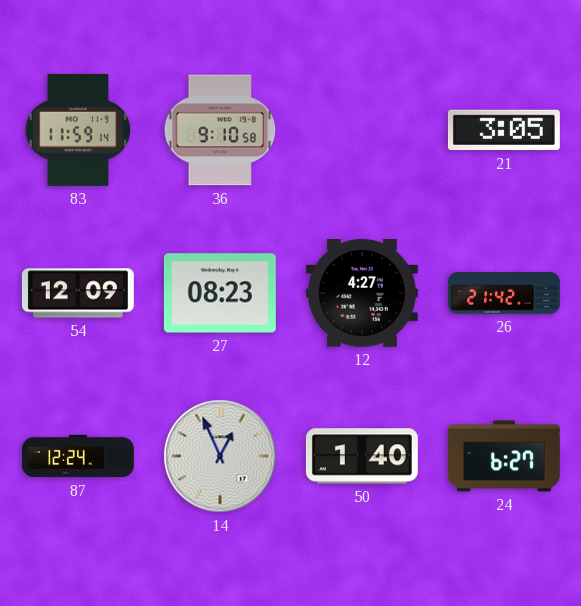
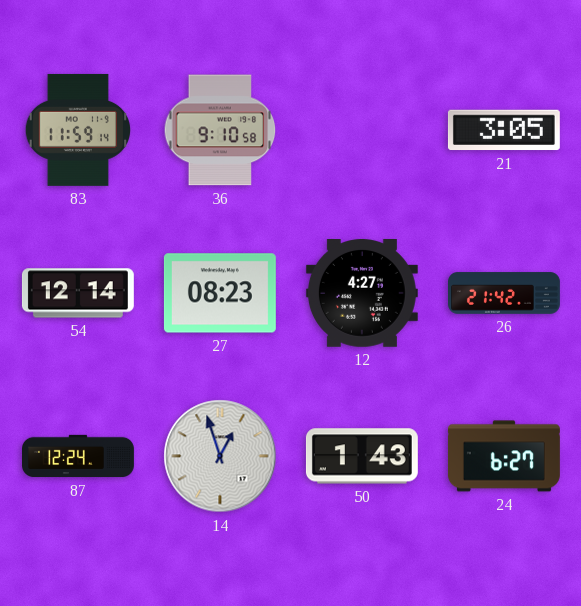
54: 12:09 -> 12:14
14: 12:56 -> 12:57
50: 1:40 -> 1:43
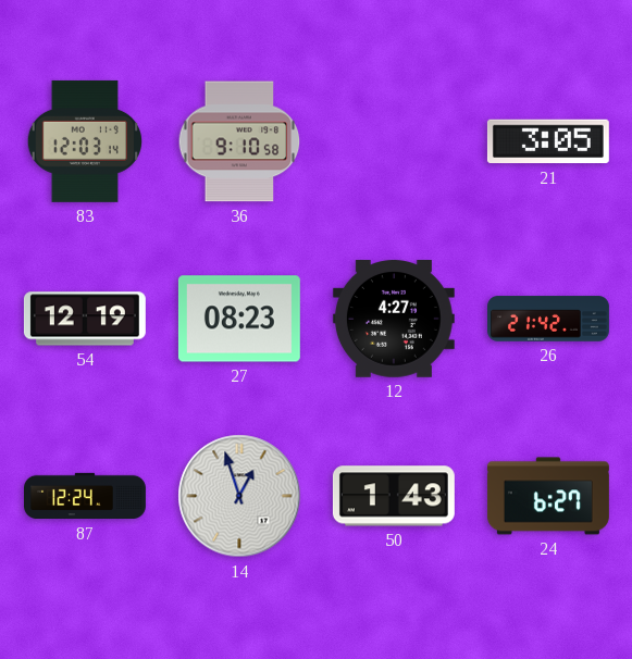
83: 11:59 -> 12:03
54: 12:14 -> 12:19
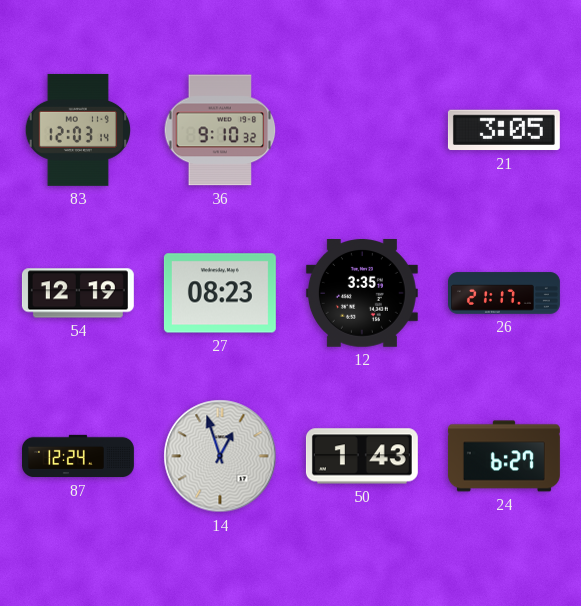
36: 9:10:58 -> 9:10:32
12: 4:27 -> 3:35
26: 21:42 -> 21:17
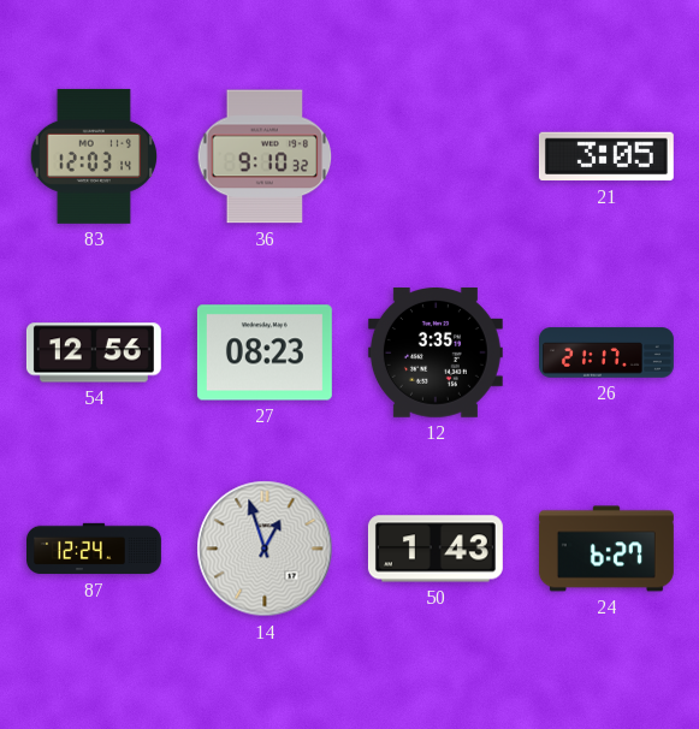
54: 12:19 -> 12:56
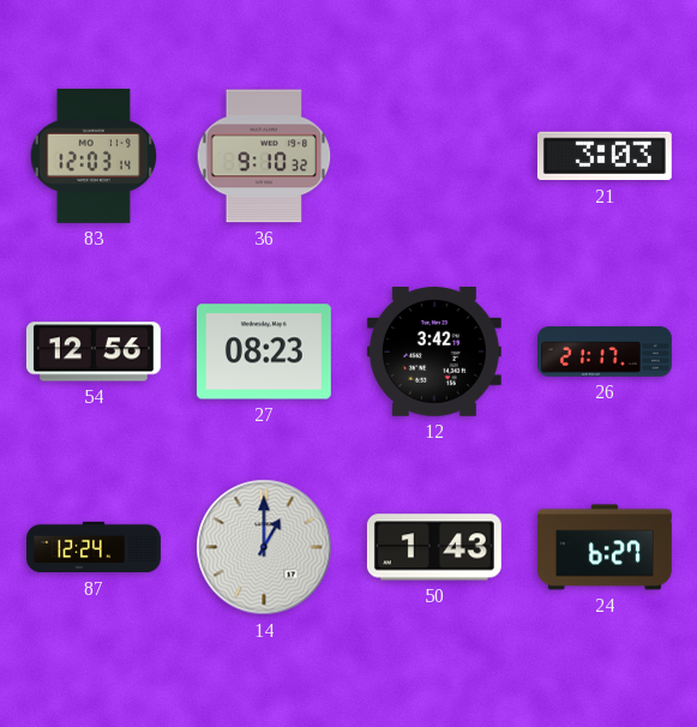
21: 3:05 -> 3:03
12: 3:35 -> 3:42
14: 12:57 -> 1:00
